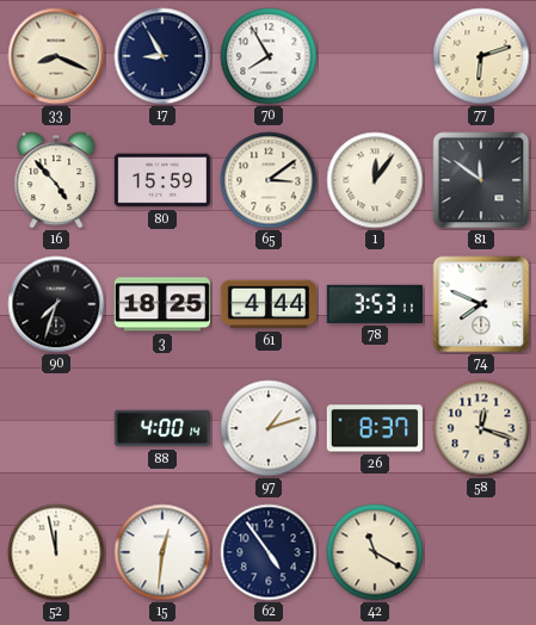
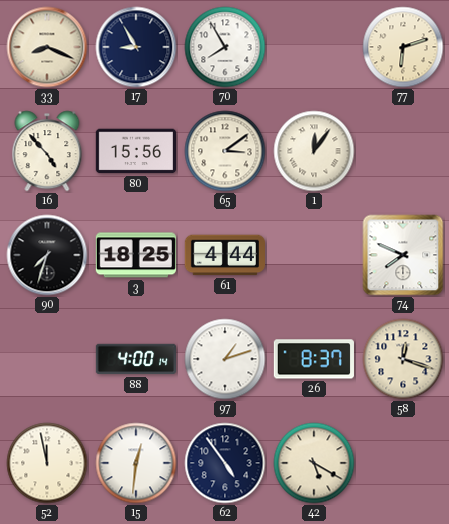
80: 15:59 -> 15:56
81: 11:51 -> none
78: 3:53 -> none
42: 11:20 -> 5:20
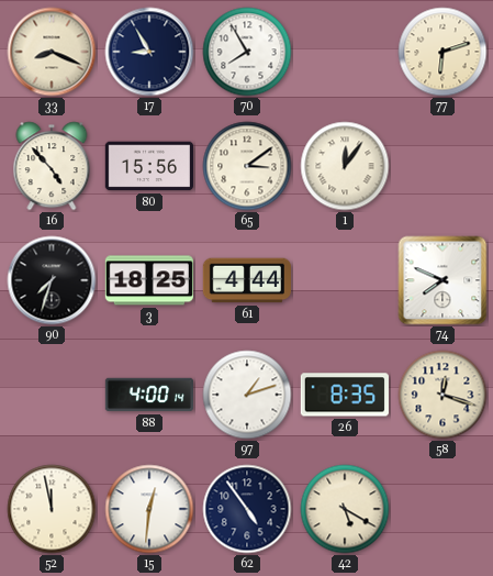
26: 8:37 -> 8:35
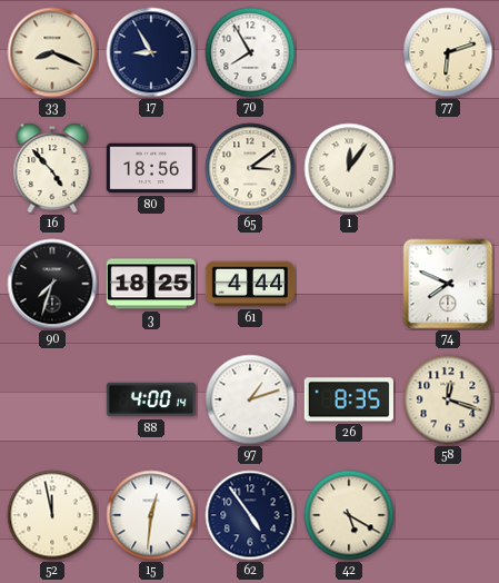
80: 15:56 -> 18:56
